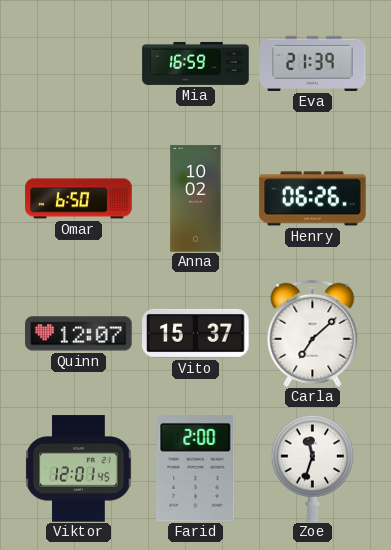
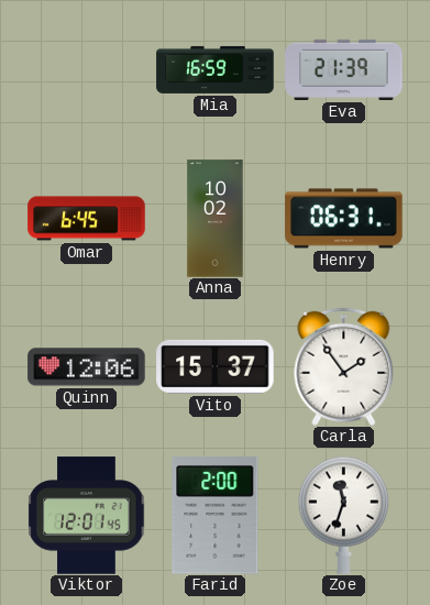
Omar: 6:50 -> 6:45
Henry: 06:26 -> 06:31
Quinn: 12:07 -> 12:06
Carla: 7:08 -> 1:54
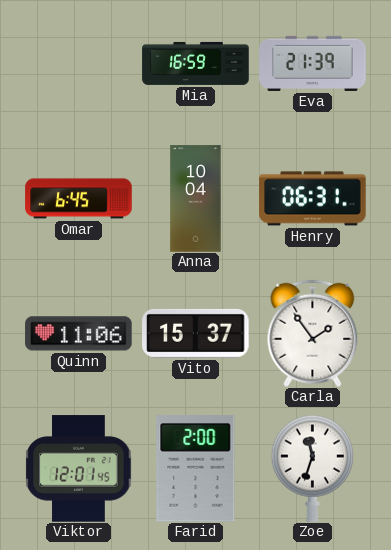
Anna: 10:02 -> 10:04
Quinn: 12:06 -> 11:06
